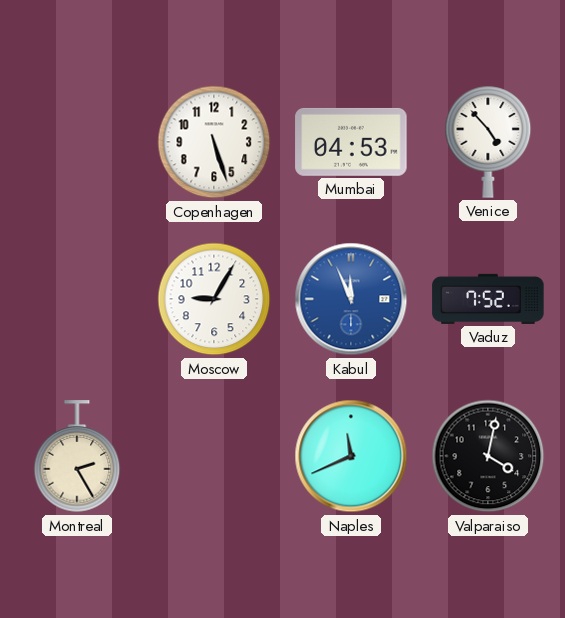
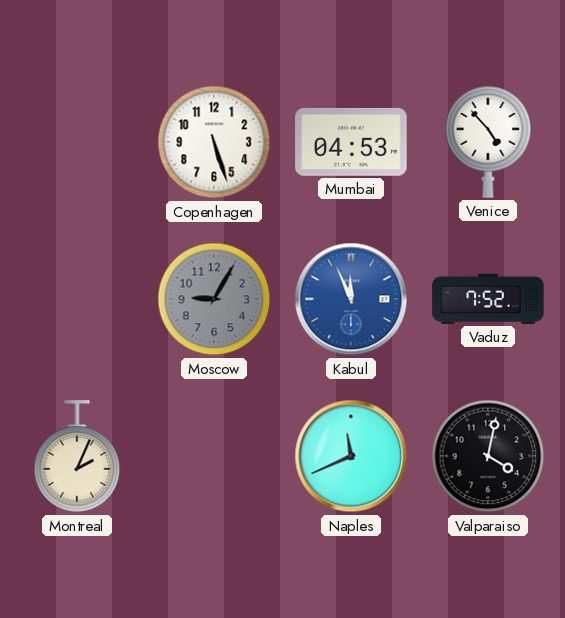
Moscow dial: white -> grey
Montreal: 2:25 -> 2:04
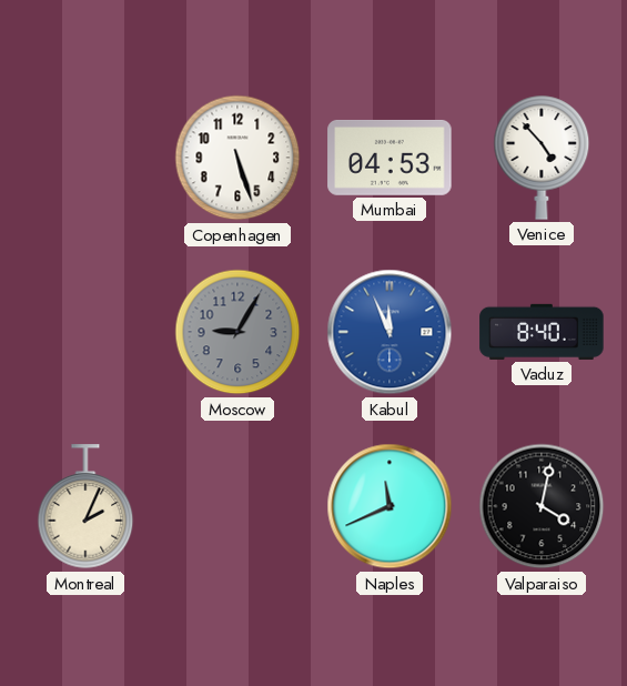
Vaduz: 7:52 -> 8:40
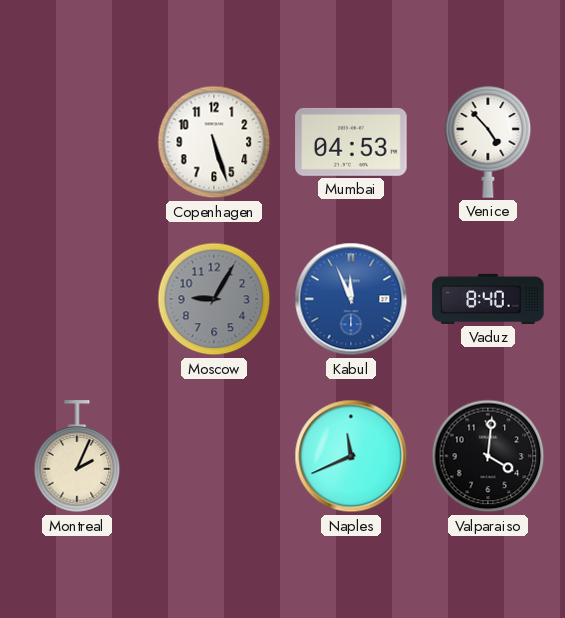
Valparaiso: 4:02 -> 4:01
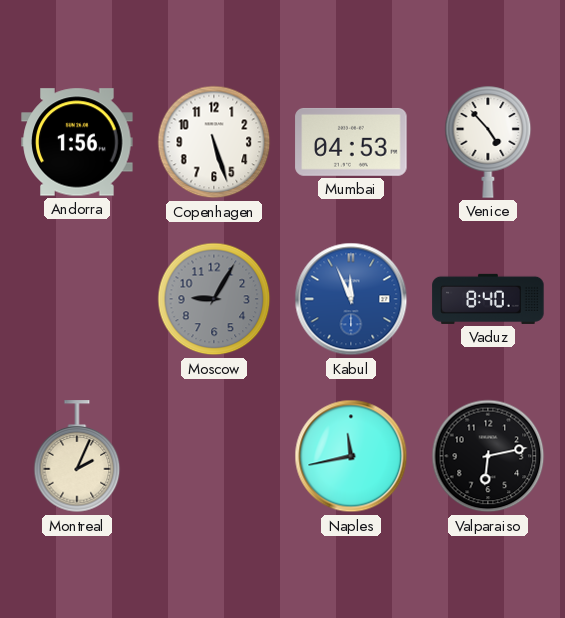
Andorra: none -> 1:56
Naples: 11:41 -> 11:43
Valparaiso: 4:01 -> 6:13
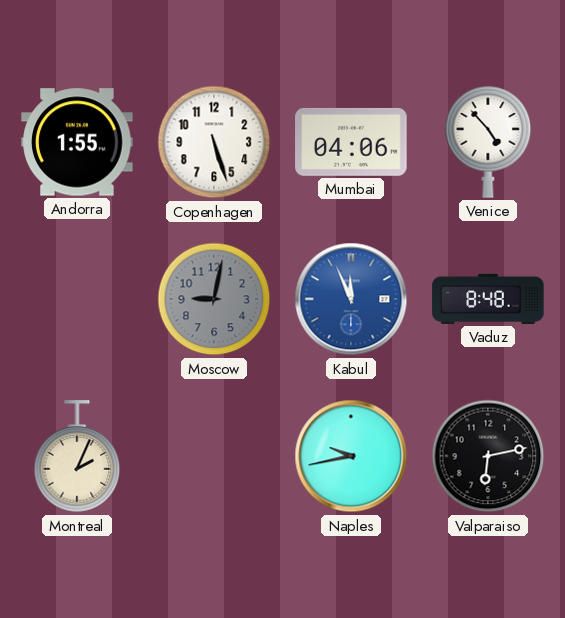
Andorra: 1:56 -> 1:55
Mumbai: 04:53 -> 04:06
Moscow: 9:05 -> 9:02
Vaduz: 8:40 -> 8:48
Naples: 11:43 -> 9:43
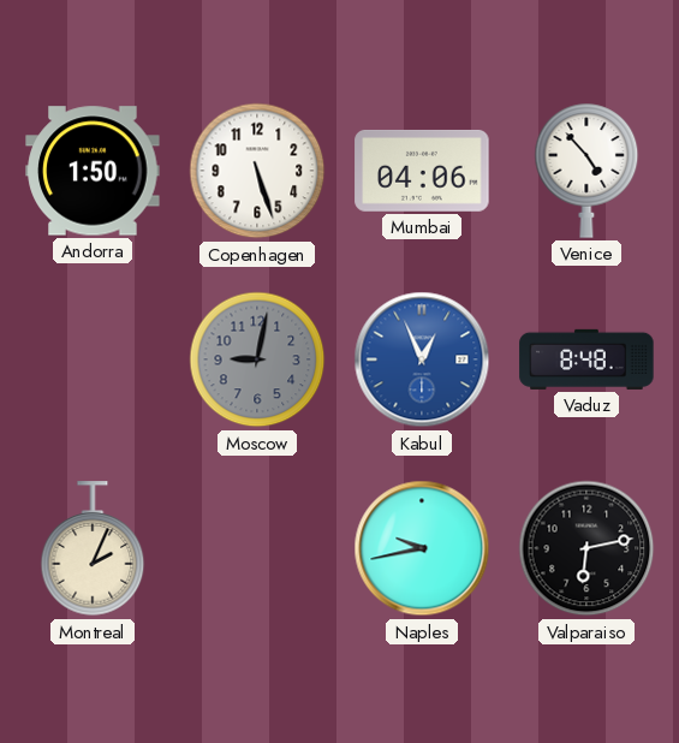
Andorra: 1:55 -> 1:50
Kabul: 11:56 -> 12:56
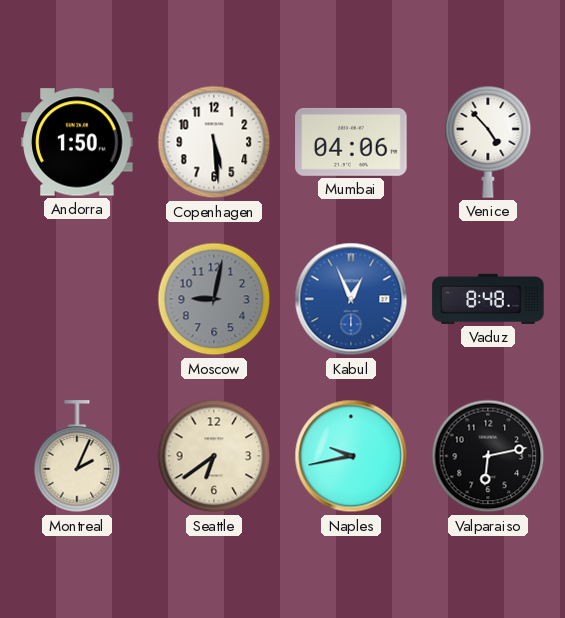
Copenhagen: 5:27 -> 5:29
Seattle: none -> 6:39
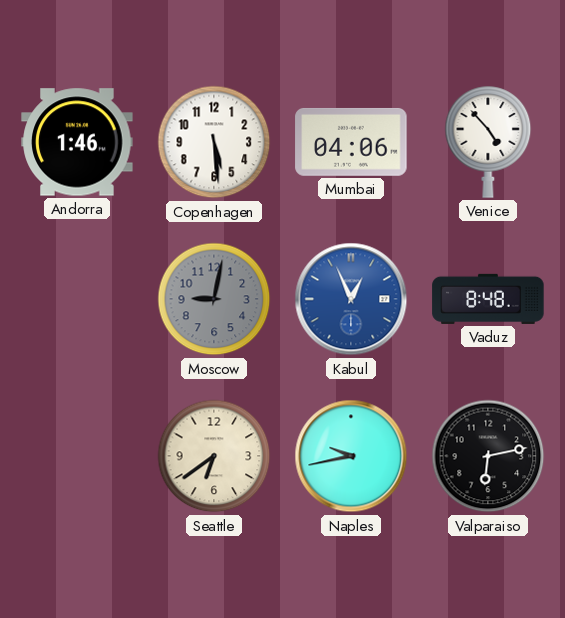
Andorra: 1:50 -> 1:46
Montreal: 2:04 -> none
